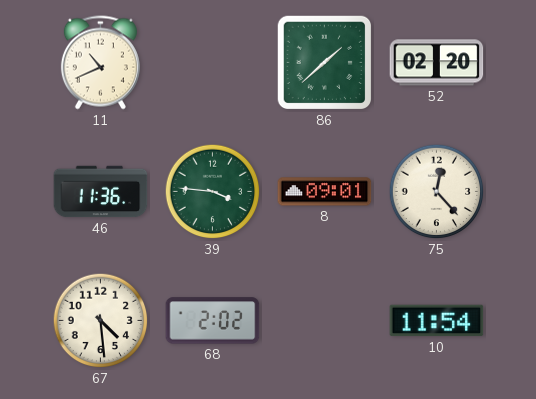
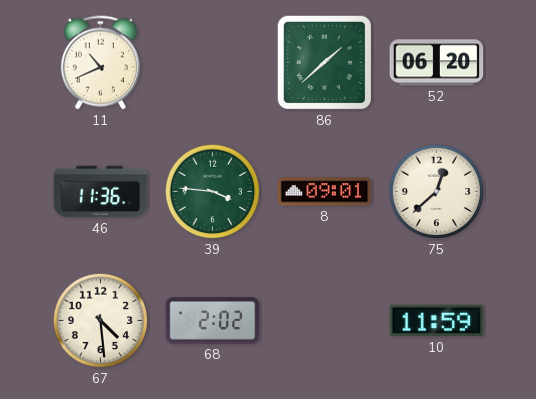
52: 02:20 -> 06:20
75: 12:23 -> 12:38
10: 11:54 -> 11:59
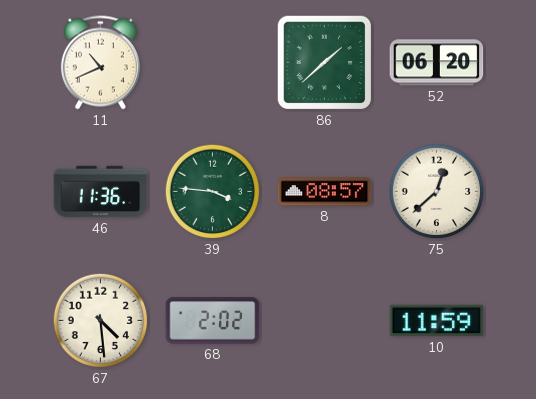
8: 09:01 -> 08:57
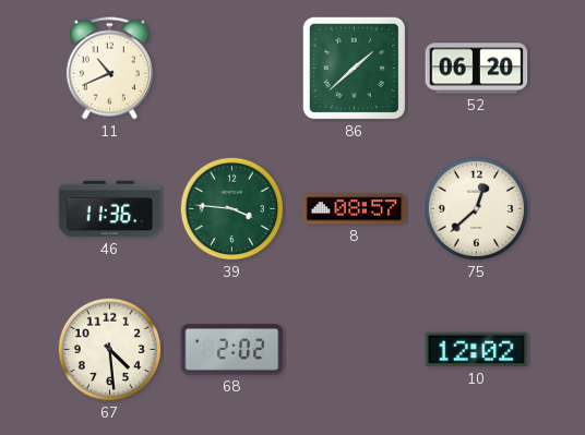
10: 11:59 -> 12:02
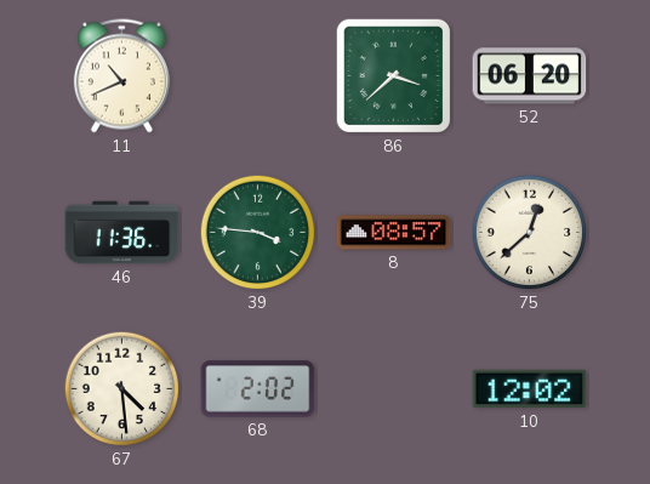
86: 1:38 -> 3:38
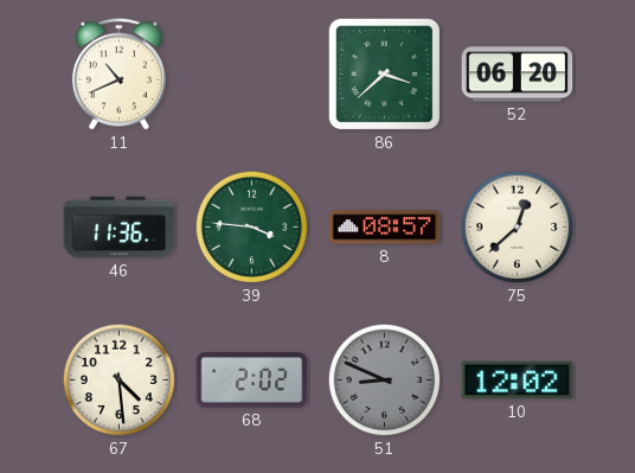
51: none -> 8:49
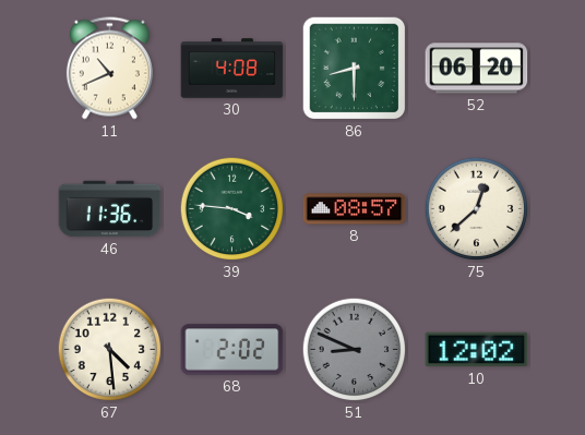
30: none -> 4:08
86: 3:38 -> 8:30
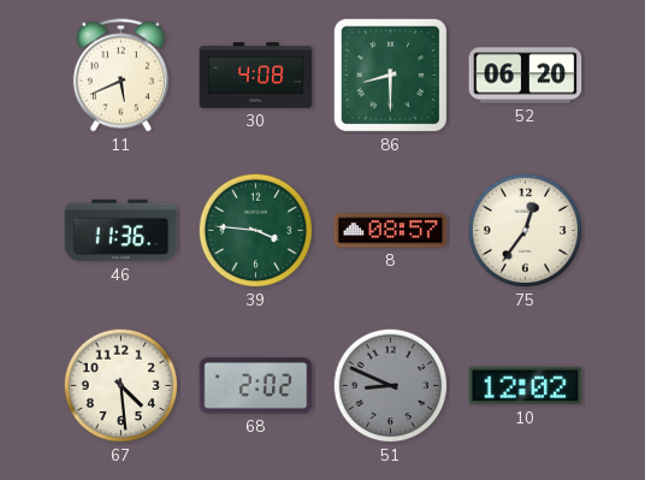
11: 10:41 -> 5:41
75: 12:38 -> 12:36
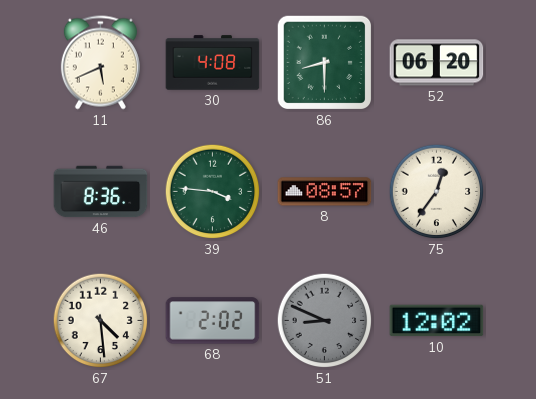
46: 11:36 -> 8:36
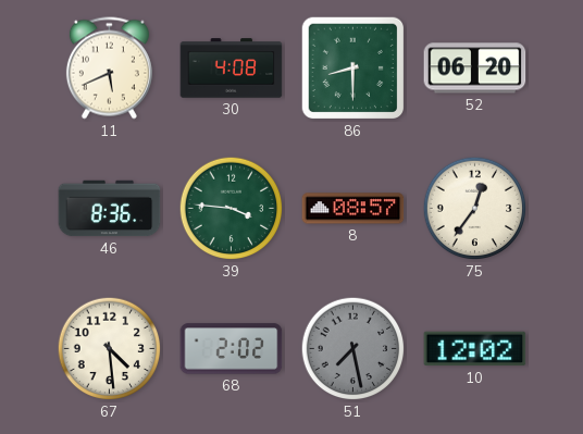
51: 8:49 -> 7:28
